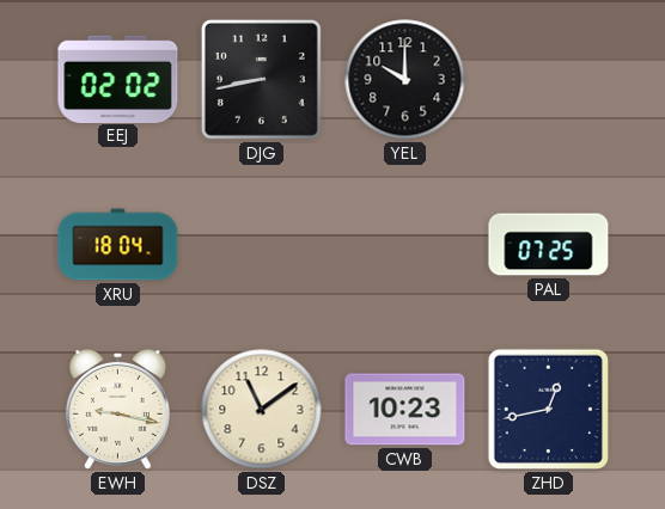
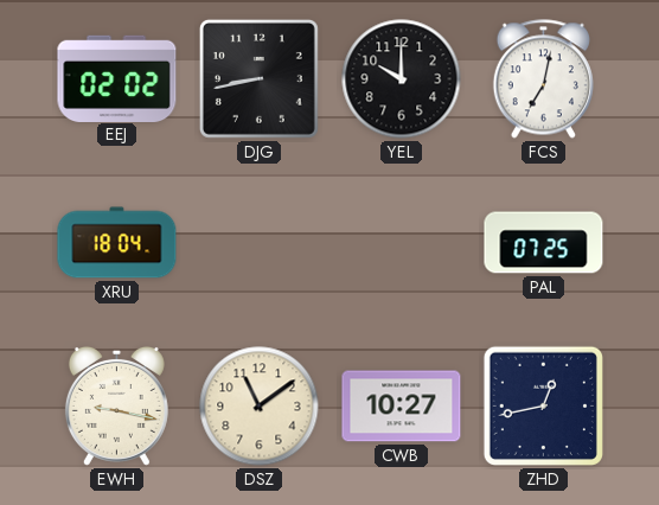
FCS: none -> 7:02
CWB: 10:23 -> 10:27
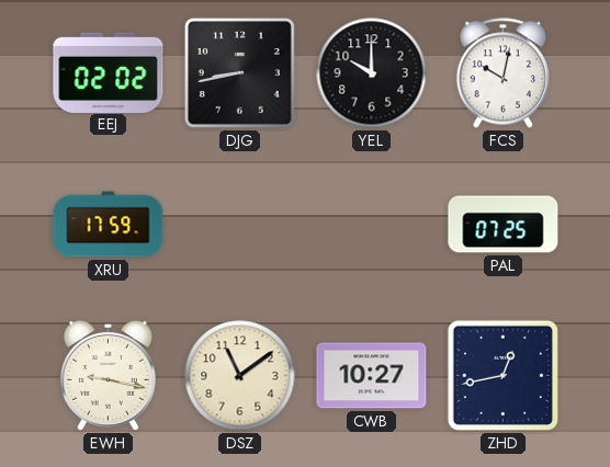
FCS: 7:02 -> 10:02
XRU: 18:04 -> 17:59
